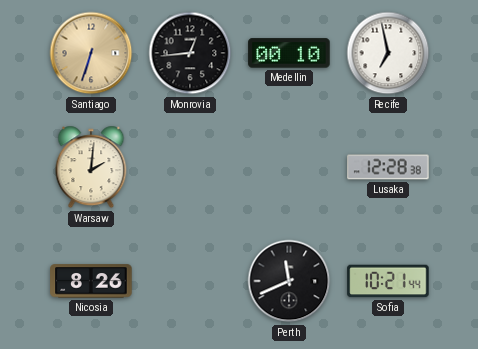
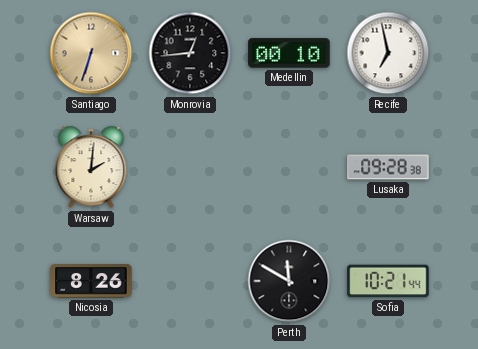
Lusaka: 12:28 -> 09:28
Perth: 11:41 -> 11:50
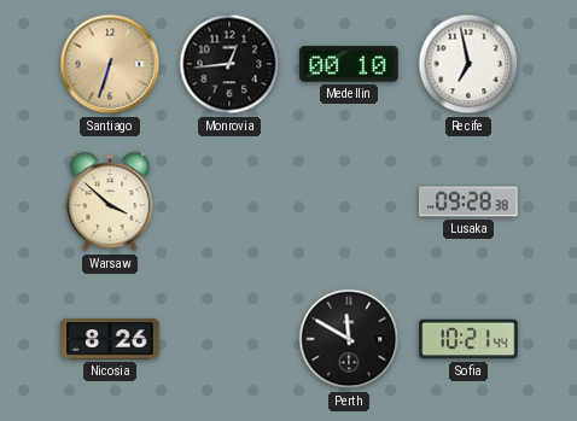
Warsaw: 2:01 -> 3:52
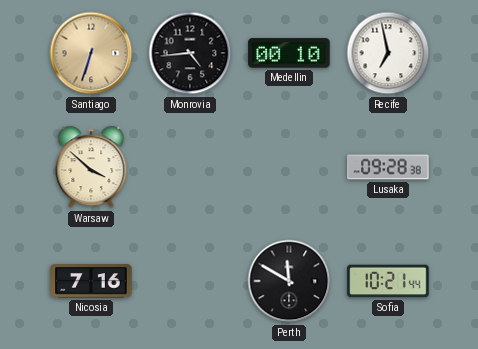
Monrovia: 12:44 -> 4:44
Nicosia: 8:26 -> 7:16
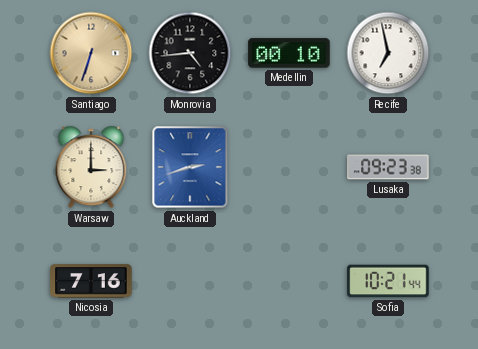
Warsaw: 3:52 -> 3:00
Auckland: none -> 2:42
Lusaka: 09:28 -> 09:23
Perth: 11:50 -> none
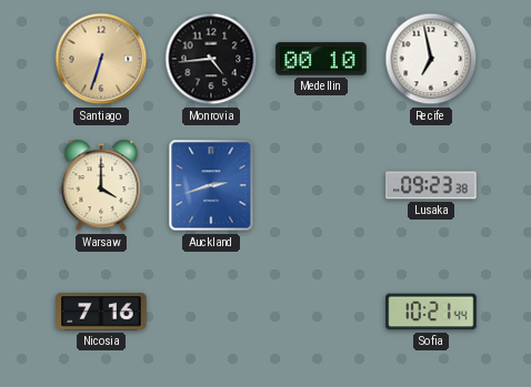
Warsaw: 3:00 -> 4:00
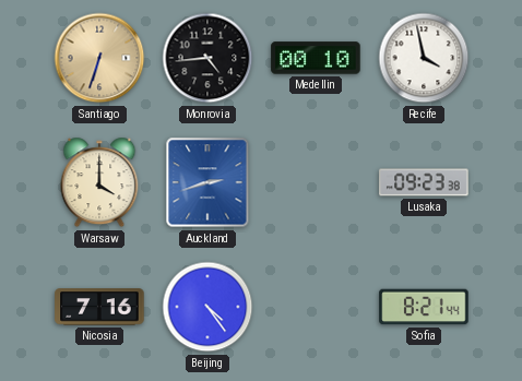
Recife: 6:58 -> 3:58
Beijing: none -> 4:24
Sofia: 10:21 -> 8:21
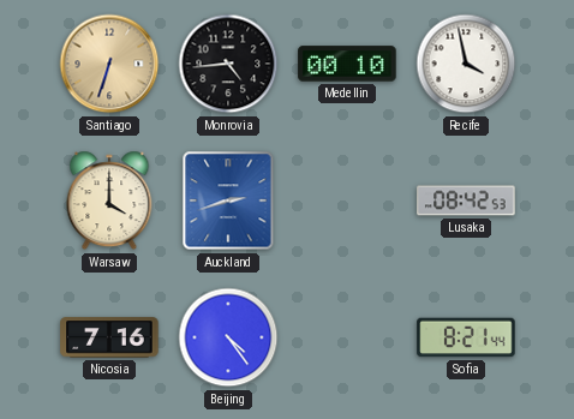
Lusaka: 09:23 -> 08:42
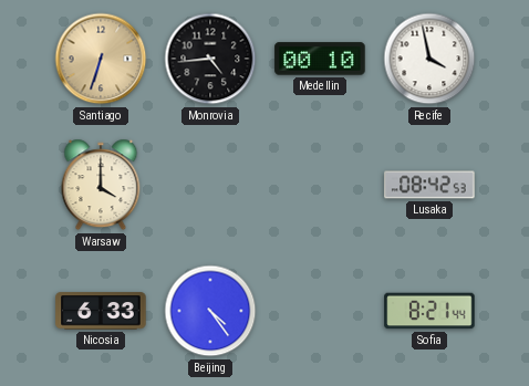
Auckland: 2:42 -> none
Nicosia: 7:16 -> 6:33
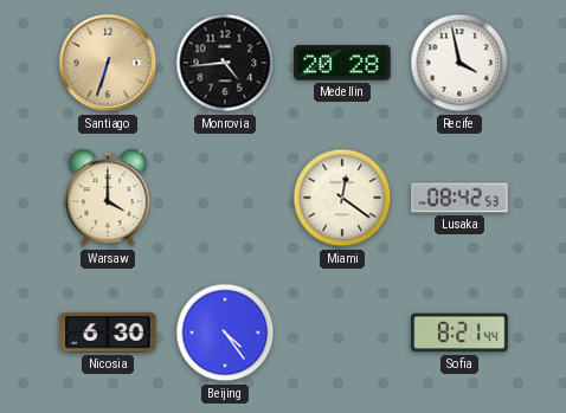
Medellin: 00:10 -> 20:28
Miami: none -> 12:21
Nicosia: 6:33 -> 6:30
